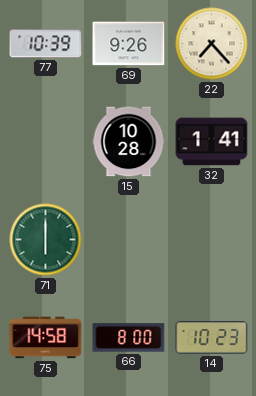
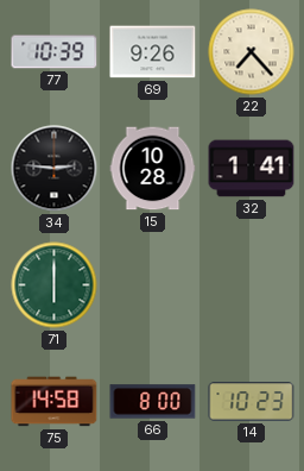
34: none -> 2:46
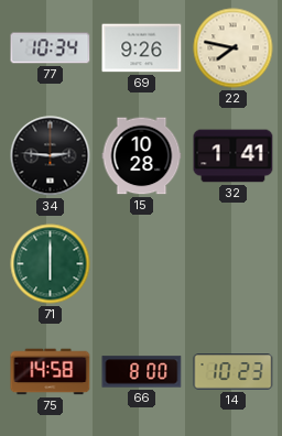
77: 10:39 -> 10:34
22: 7:23 -> 7:47
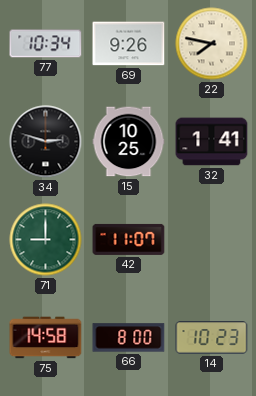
34: 2:46 -> 2:48
15: 10:28 -> 10:25
71: 6:00 -> 9:00
42: none -> 11:07
